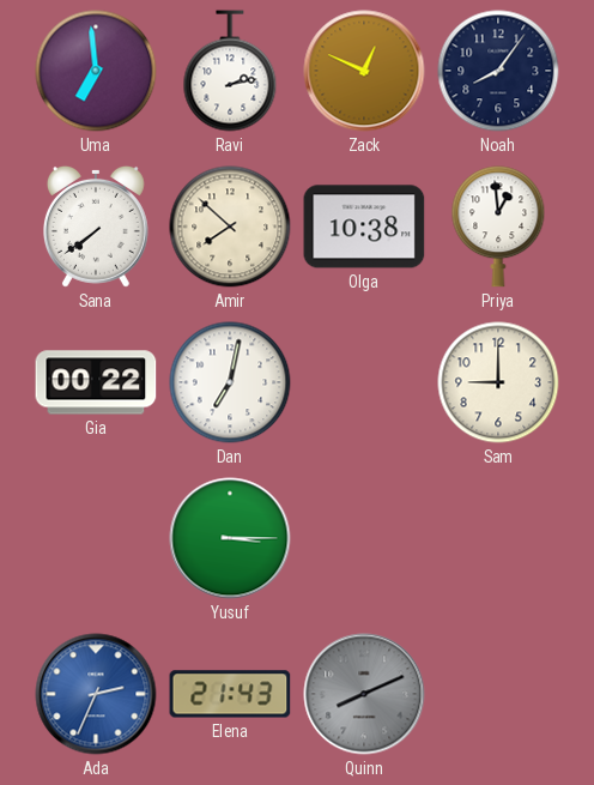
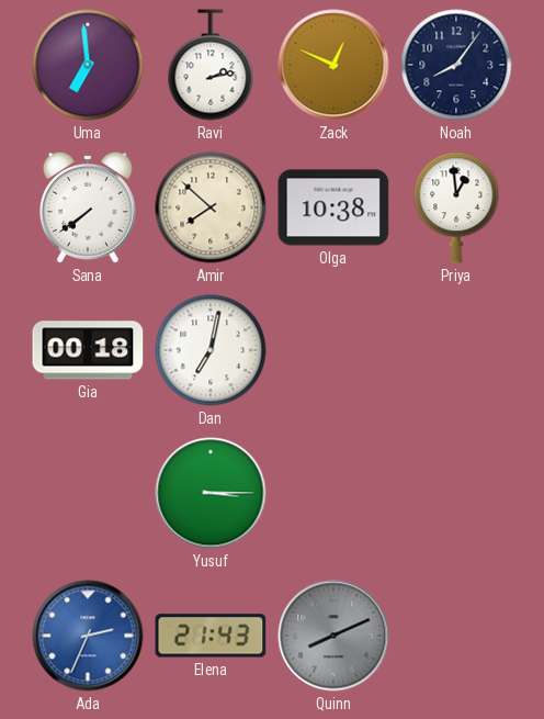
Gia: 00:22 -> 00:18
Sam: 9:00 -> none
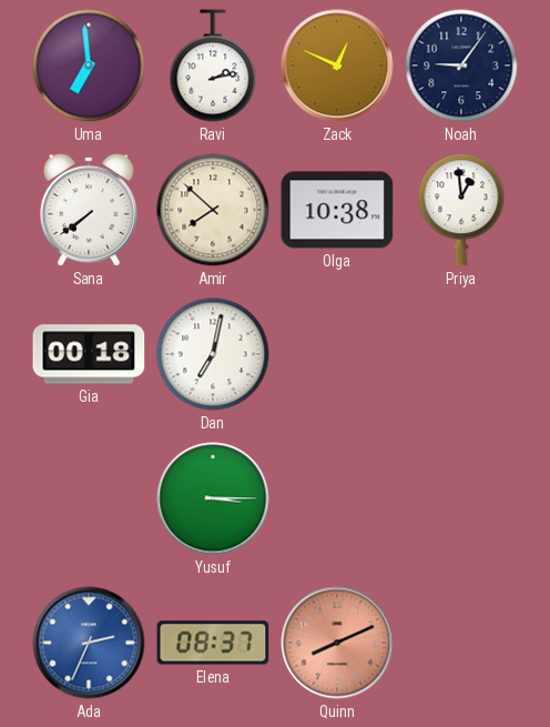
Noah: 8:06 -> 9:06
Elena: 21:43 -> 08:37
Quinn dial: grey -> salmon
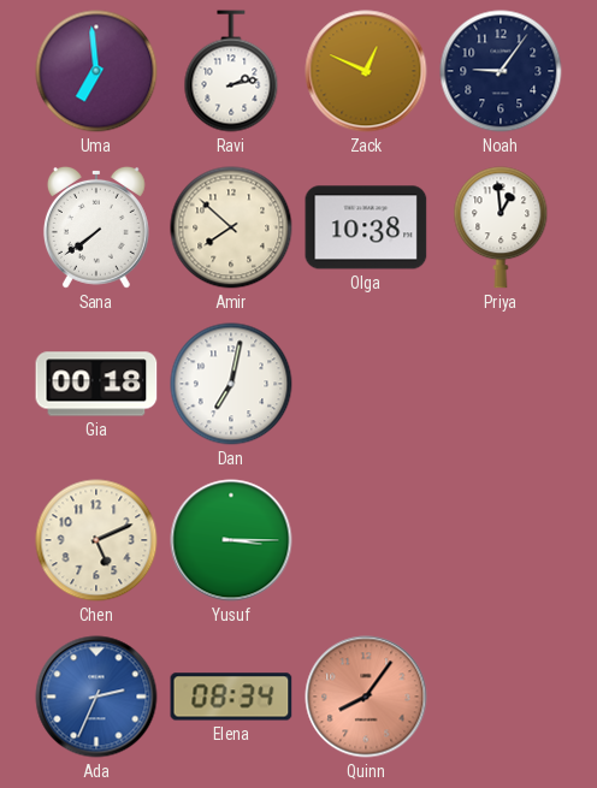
Chen: none -> 5:11
Elena: 08:37 -> 08:34
Quinn: 8:11 -> 8:06
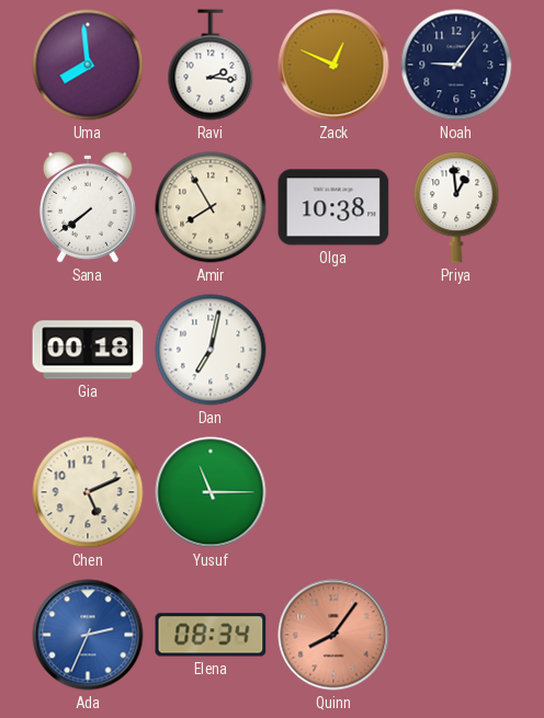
Uma: 6:59 -> 7:59
Ravi: 2:13 -> 2:16
Amir: 7:52 -> 7:55
Yusuf: 3:15 -> 11:15
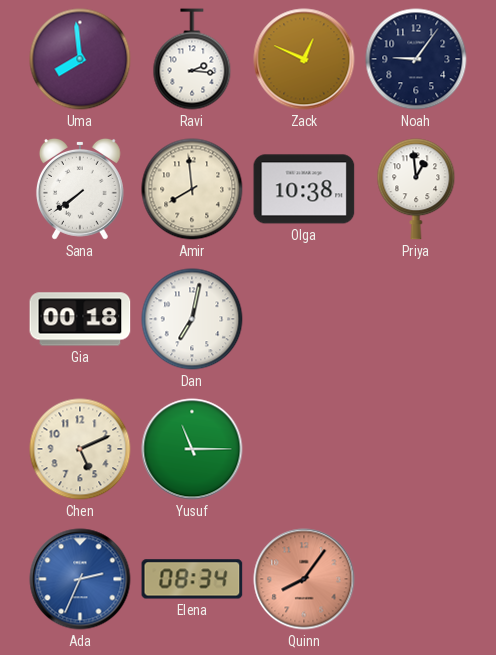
Amir: 7:55 -> 7:59
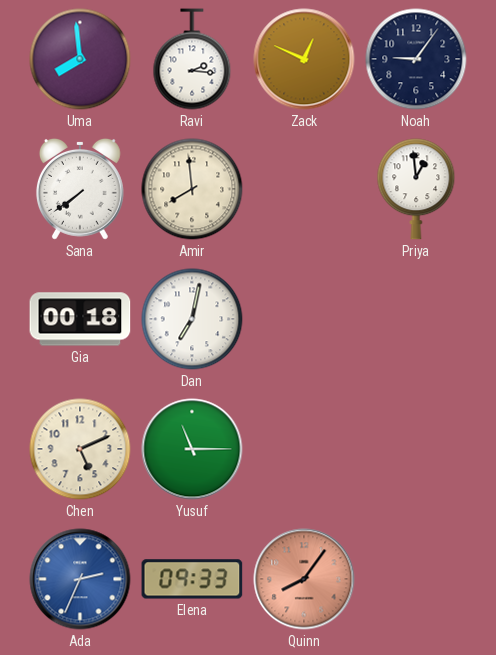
Olga: 10:38 -> none
Elena: 08:34 -> 09:33
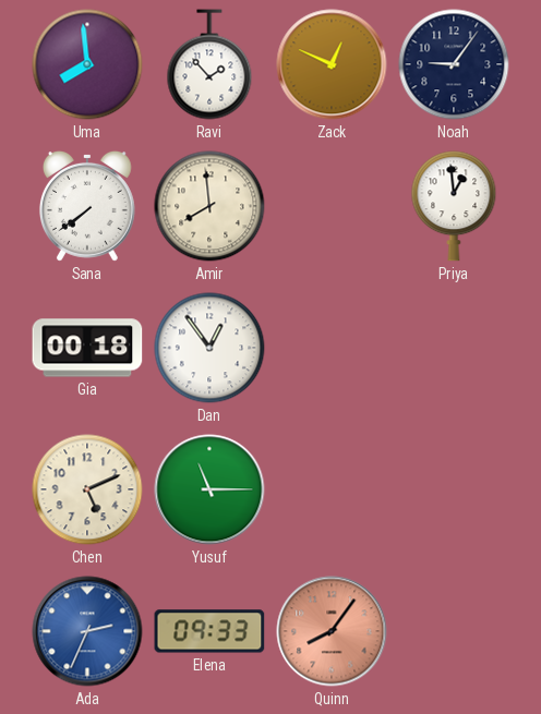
Ravi: 2:16 -> 1:53
Dan: 7:02 -> 12:54
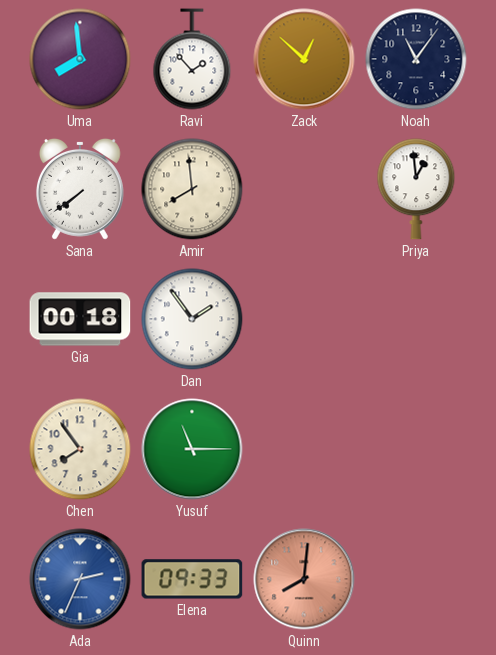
Zack: 12:49 -> 12:52
Noah: 9:06 -> 11:06
Dan: 12:54 -> 1:54
Chen: 5:11 -> 7:54
Quinn: 8:06 -> 8:01
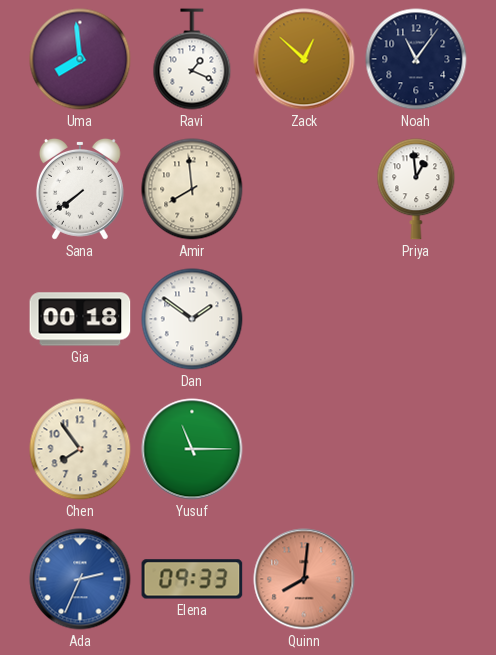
Ravi: 1:53 -> 1:19
Dan: 1:54 -> 1:51
